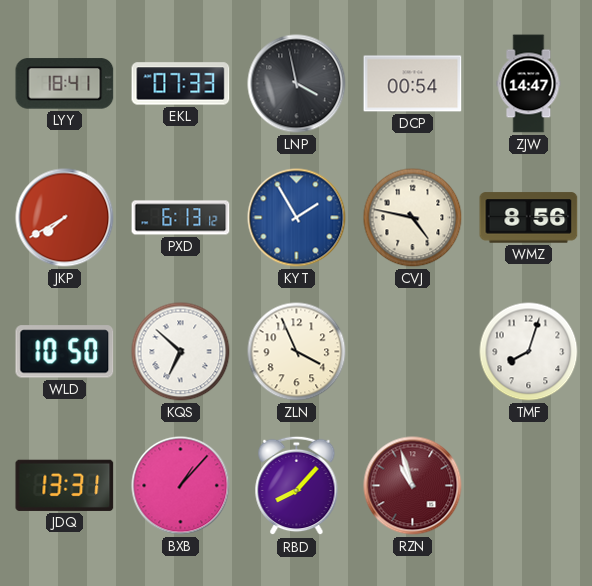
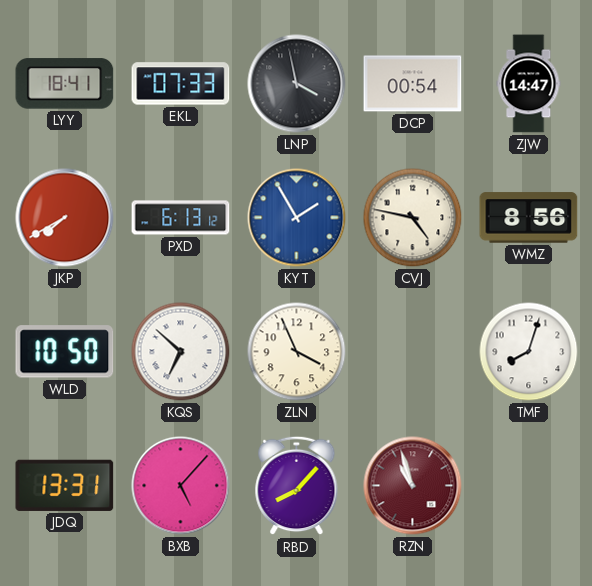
BXB: 1:07 -> 5:07
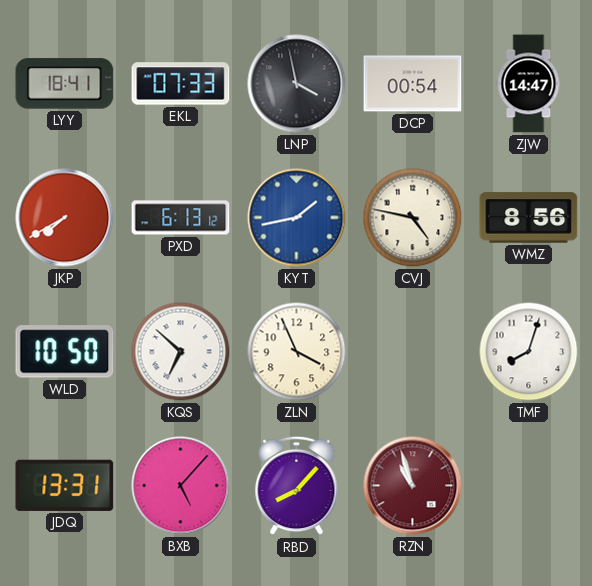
KYT: 1:55 -> 1:43
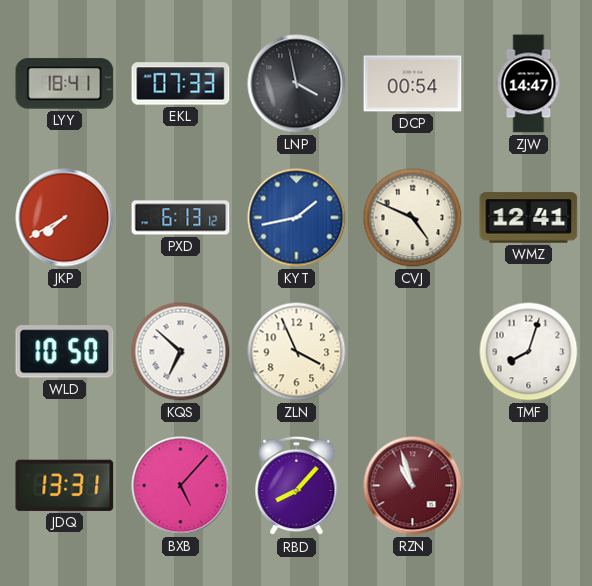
CVJ: 4:47 -> 4:49
WMZ: 8:56 -> 12:41
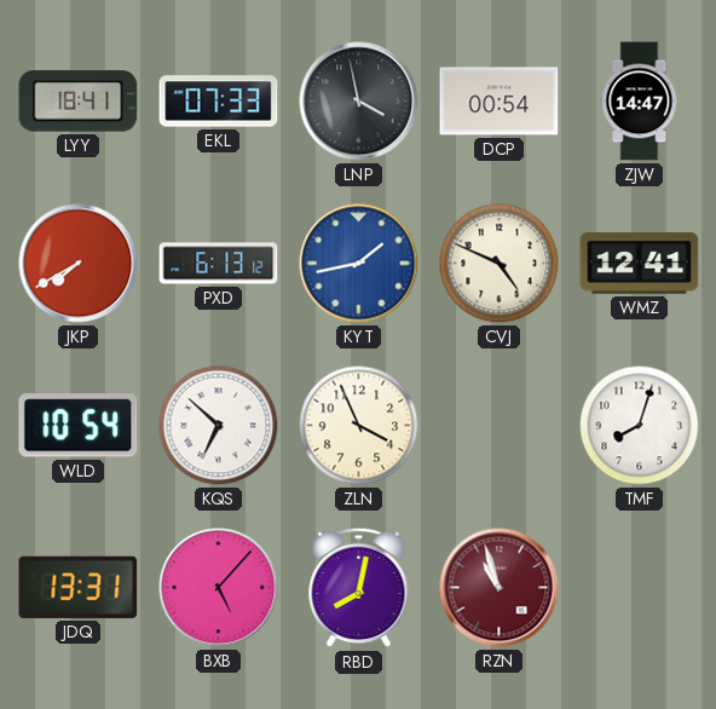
WLD: 10:50 -> 10:54
RBD: 8:07 -> 8:02
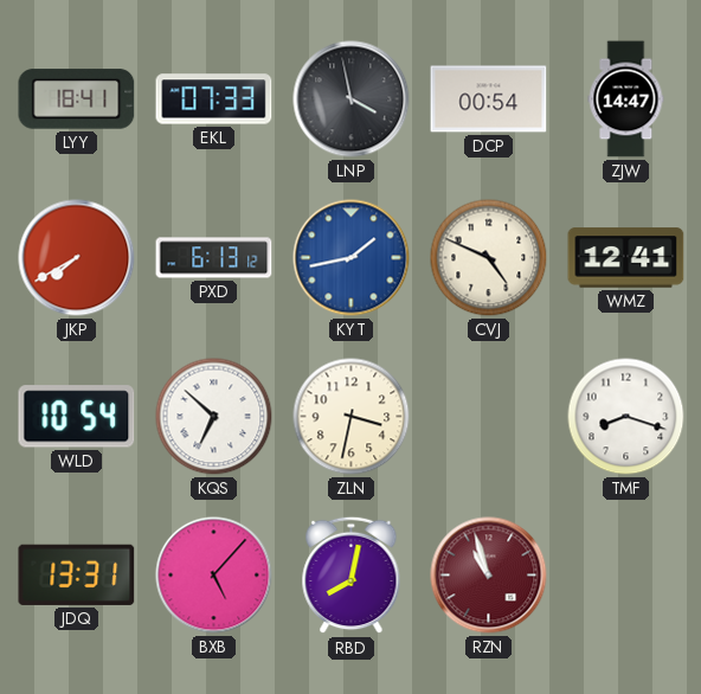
ZLN: 3:56 -> 3:32
TMF: 8:03 -> 8:18
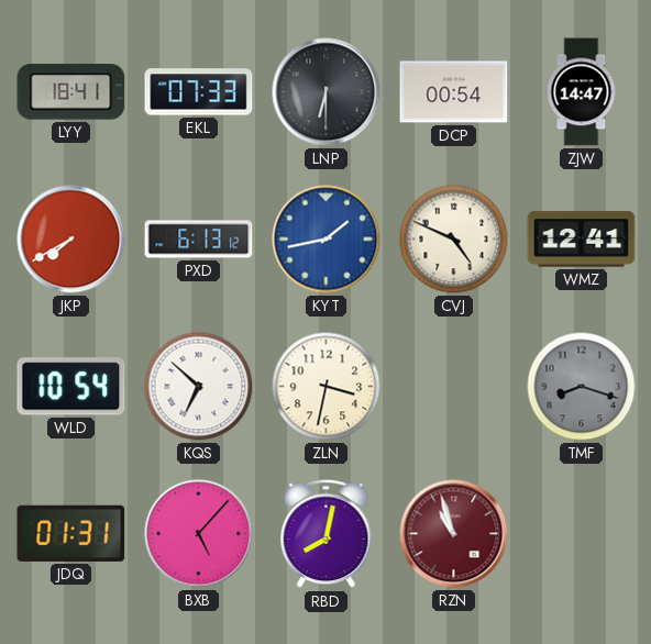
LNP: 3:58 -> 6:30
TMF dial: white -> grey
JDQ: 13:31 -> 01:31
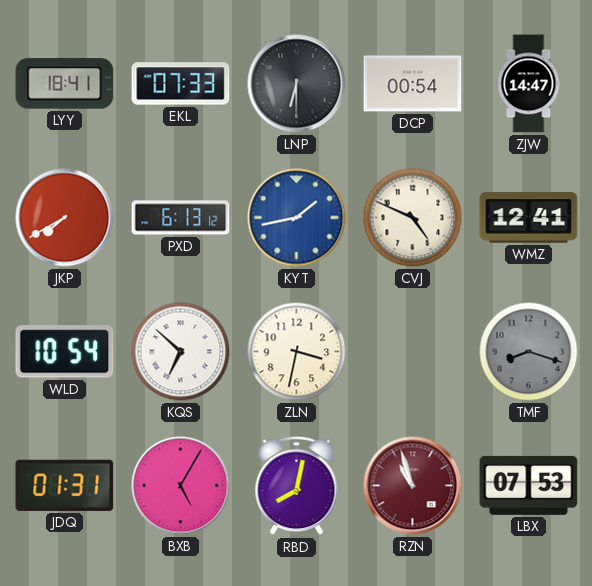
BXB: 5:07 -> 5:05
LBX: none -> 07:53
